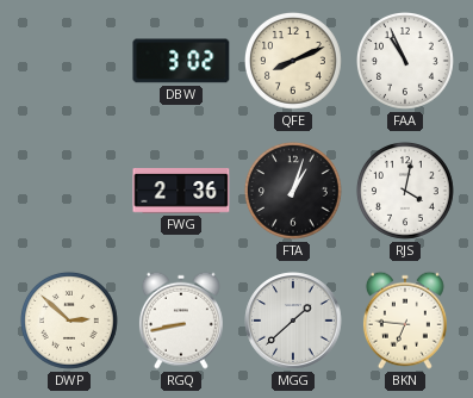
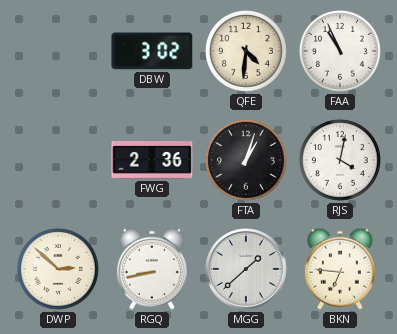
QFE: 8:11 -> 4:31
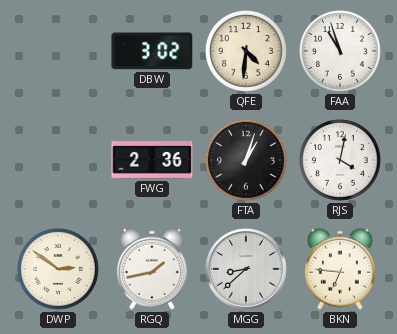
FAA: 10:56 -> 10:57
DWP: 2:52 -> 2:51
RGQ: 8:43 -> 1:43
MGG: 1:38 -> 8:38
